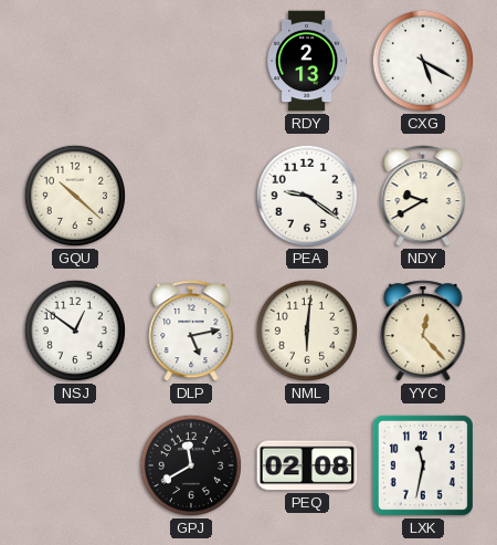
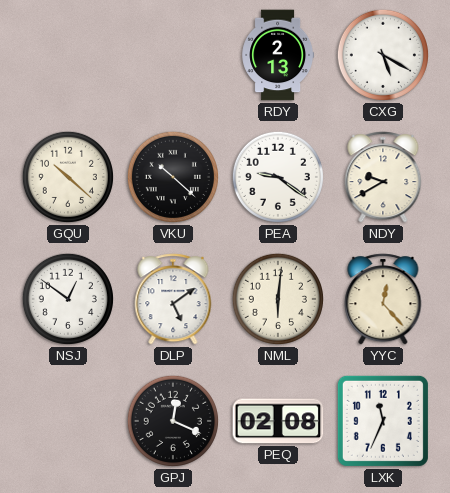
VKU: none -> 10:22
DLP: 5:13 -> 5:09
GPJ: 11:40 -> 12:19
LXK: 11:32 -> 11:34
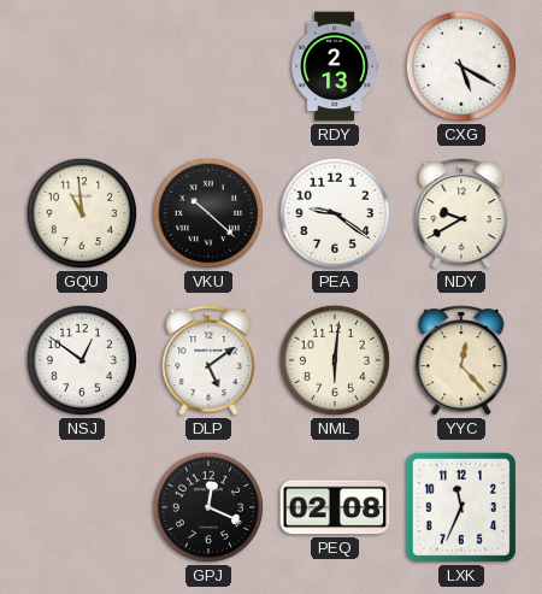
GQU: 10:22 -> 10:59
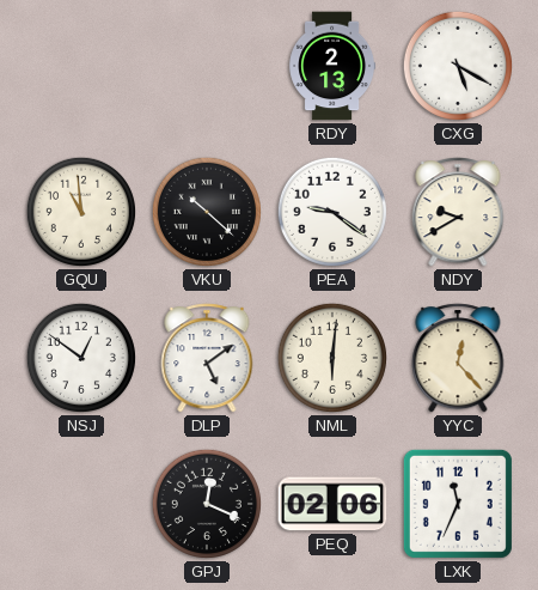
PEQ: 02:08 -> 02:06
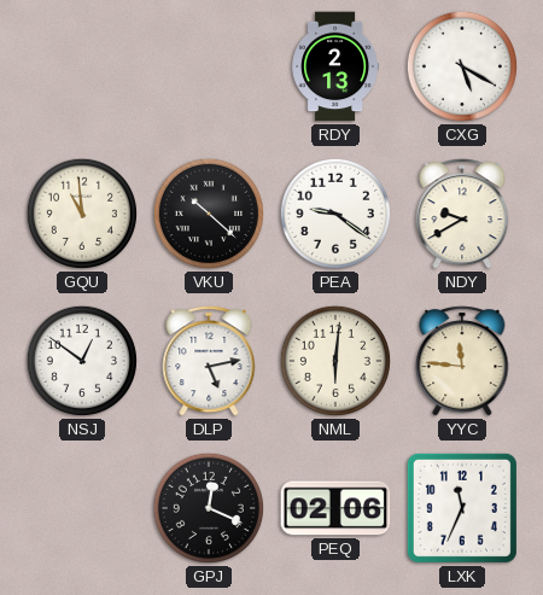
DLP: 5:09 -> 5:13
YYC: 12:23 -> 11:46
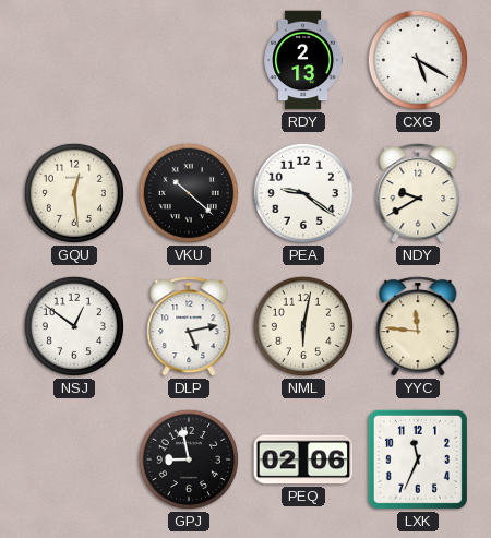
GQU: 10:59 -> 12:29
NML: 6:01 -> 6:02
GPJ: 12:19 -> 8:58
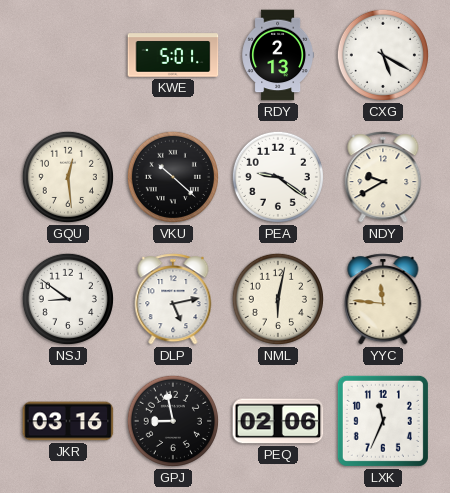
KWE: none -> 5:01
NSJ: 12:51 -> 8:51
JKR: none -> 03:16
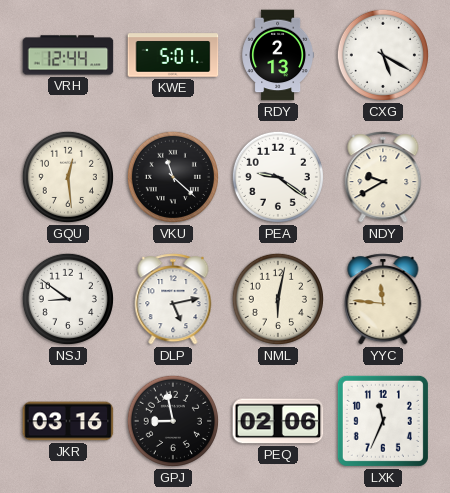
VRH: none -> 12:44
VKU: 10:22 -> 11:22
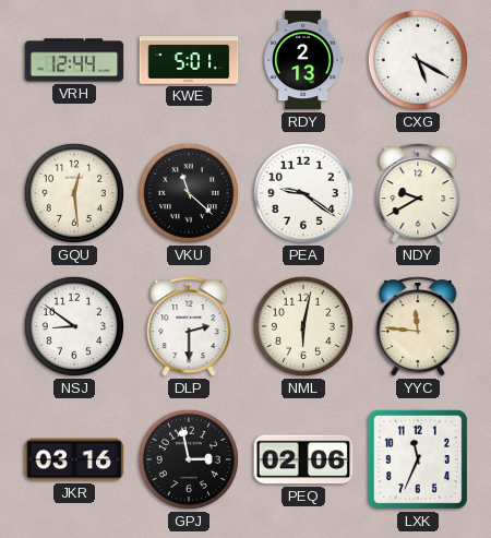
DLP: 5:13 -> 2:30
GPJ: 8:58 -> 2:58
